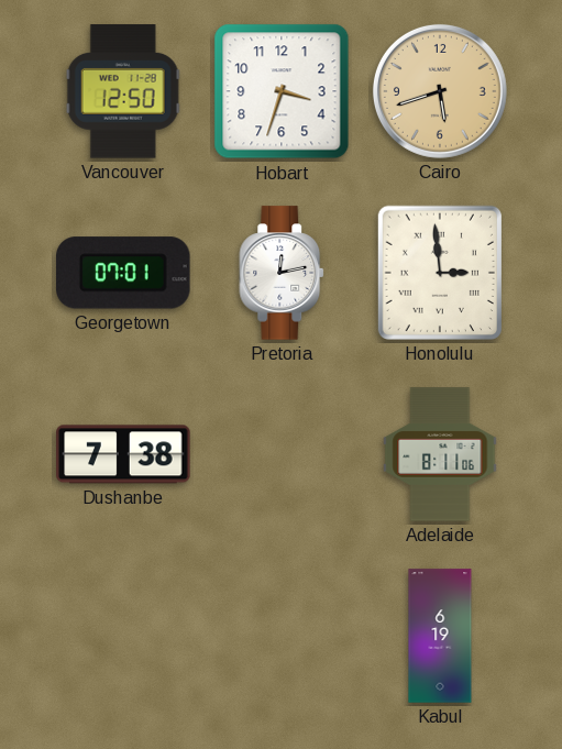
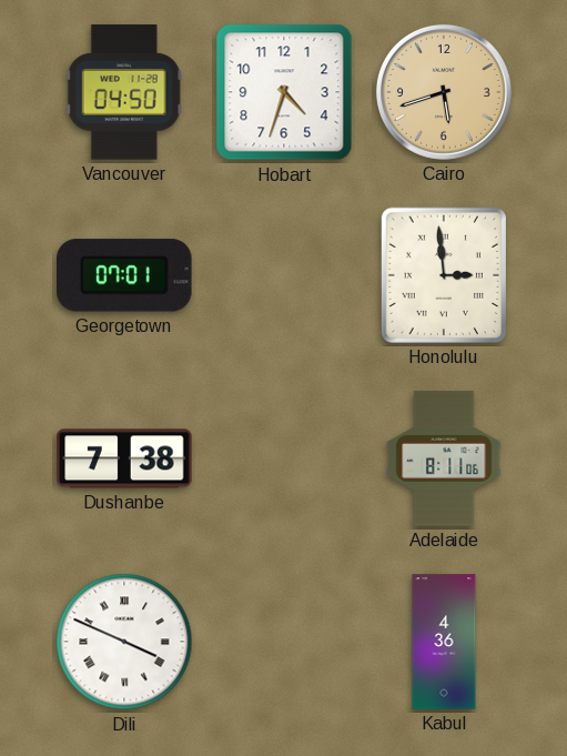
Vancouver: 12:50 -> 04:50
Hobart: 3:33 -> 4:33
Pretoria: 12:13 -> none
Dili: none -> 3:49
Kabul: 6:19 -> 4:36
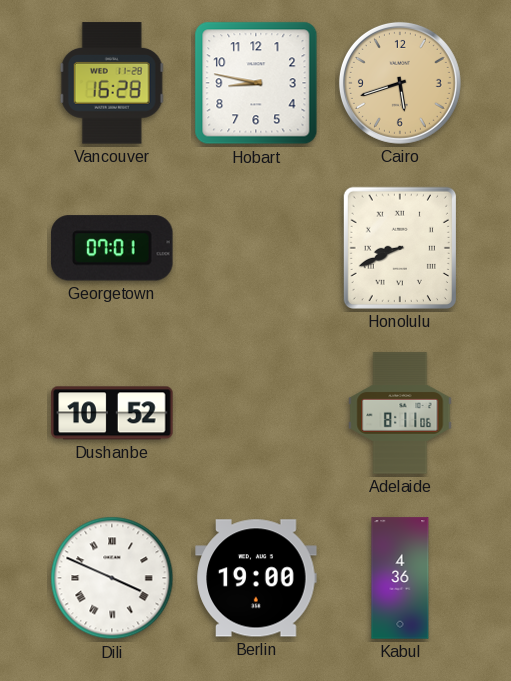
Vancouver: 04:50 -> 16:28
Hobart: 4:33 -> 8:47
Honolulu: 2:59 -> 8:41
Dushanbe: 7:38 -> 10:52
Berlin: none -> 19:00
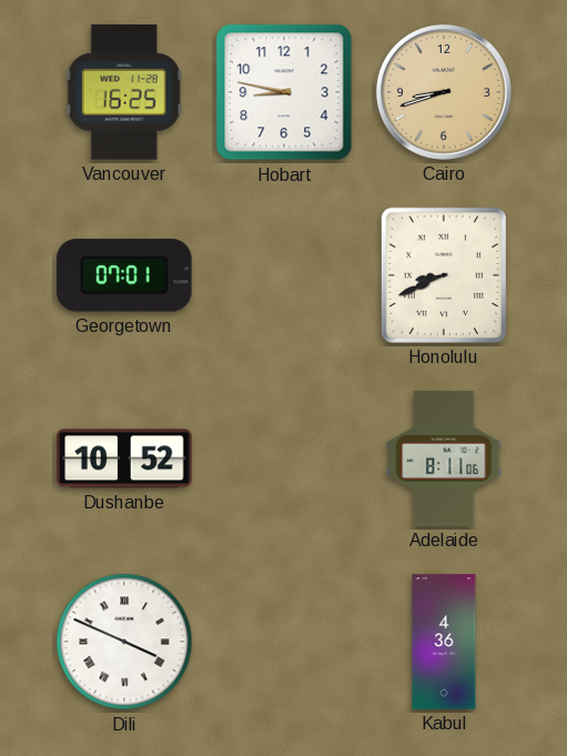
Vancouver: 16:28 -> 16:25
Cairo: 5:42 -> 8:42
Berlin: 19:00 -> none
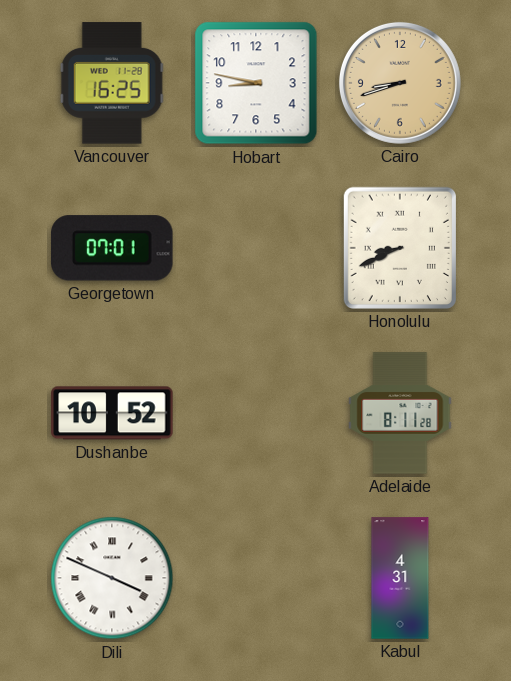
Adelaide: 8:11:06 -> 8:11:28
Kabul: 4:36 -> 4:31
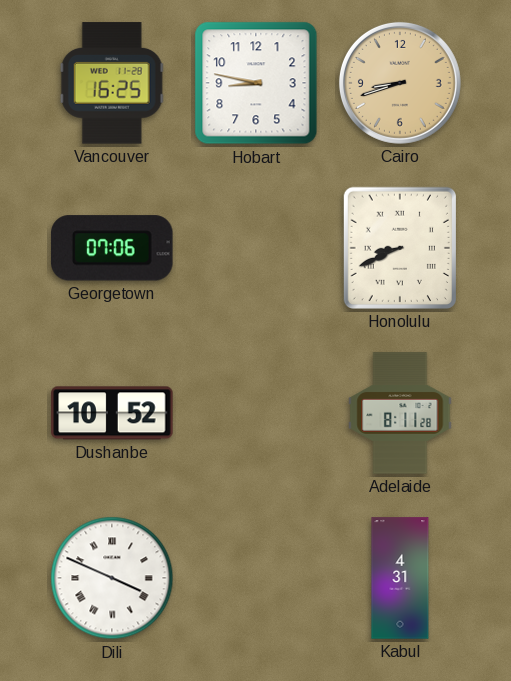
Georgetown: 07:01 -> 07:06
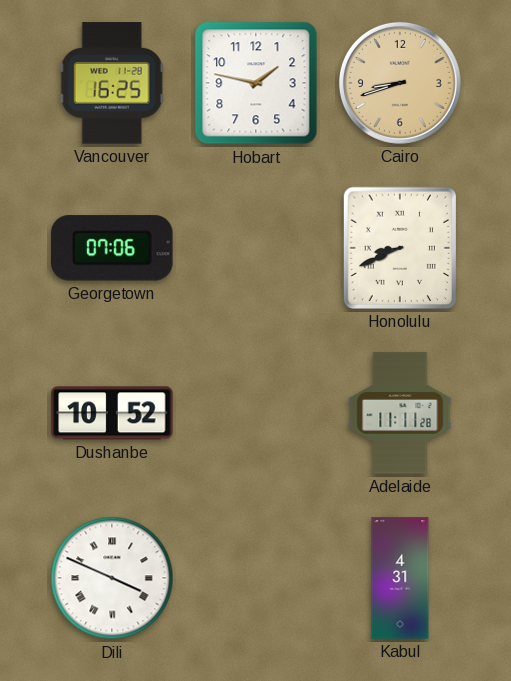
Hobart: 8:47 -> 1:47
Adelaide: 8:11 -> 11:11
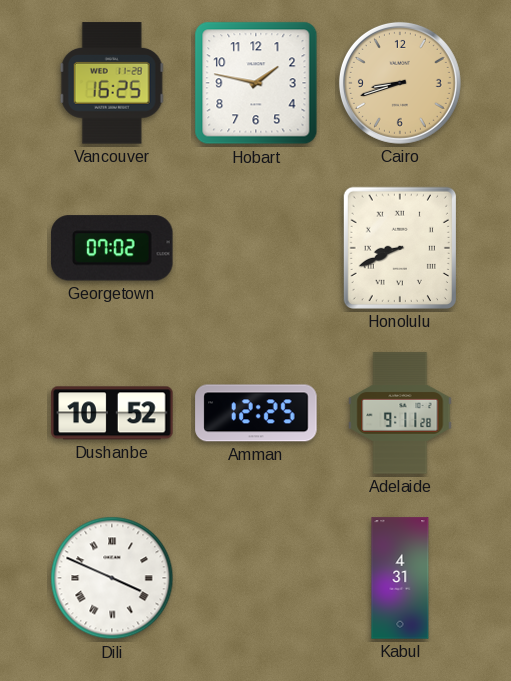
Georgetown: 07:06 -> 07:02
Amman: none -> 12:25
Adelaide: 11:11 -> 9:11
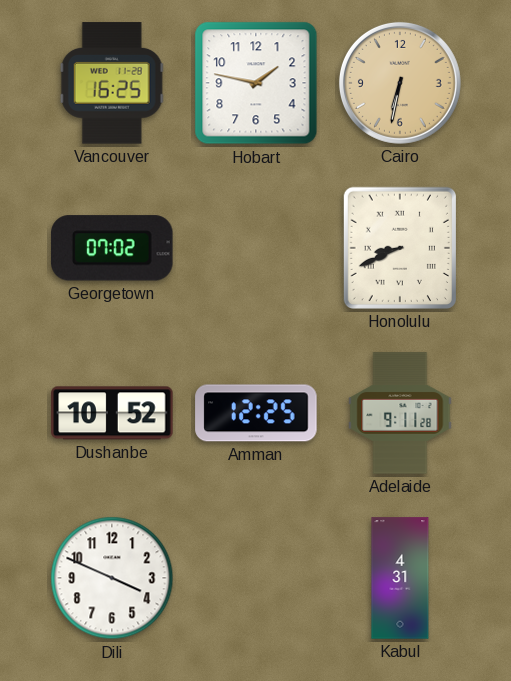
Cairo: 8:42 -> 6:32
Dili numerals: Roman -> Arabic
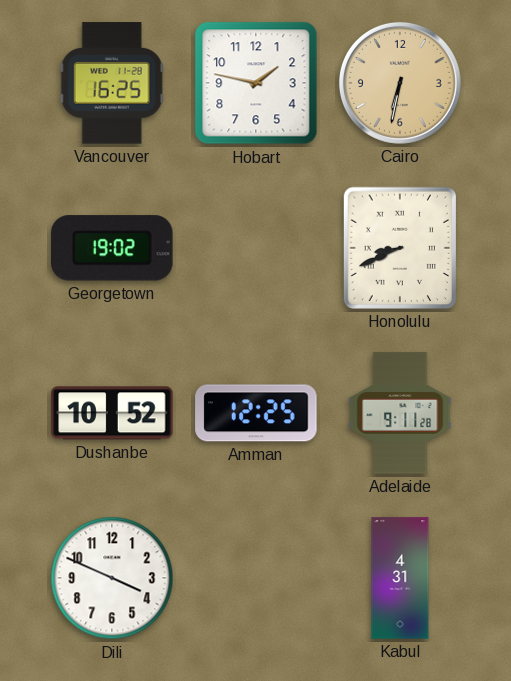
Georgetown: 07:02 -> 19:02
